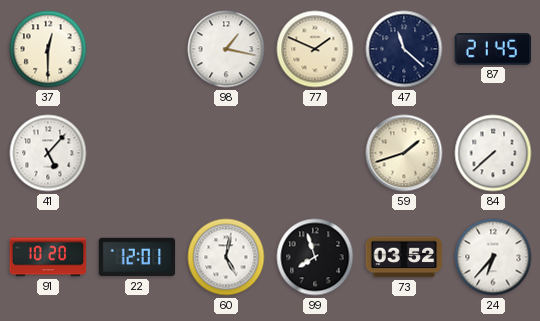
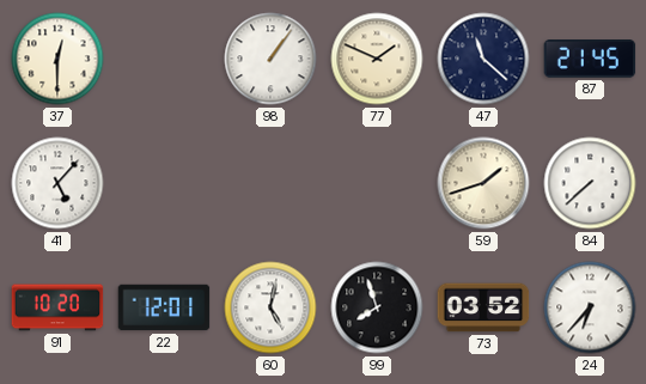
98: 1:17 -> 1:06
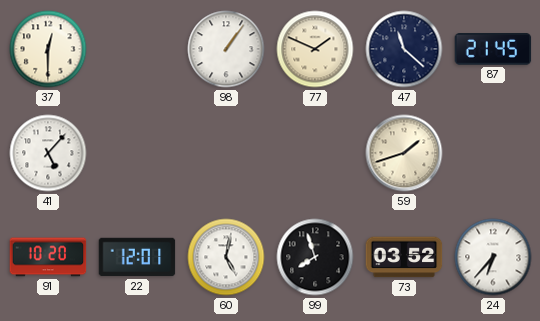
84: 7:38 -> none
